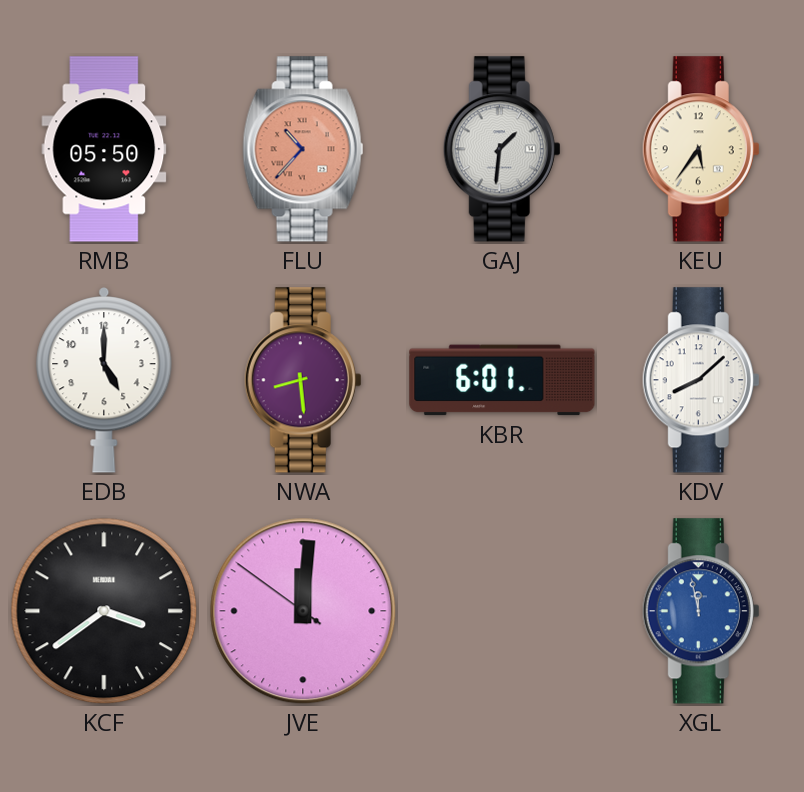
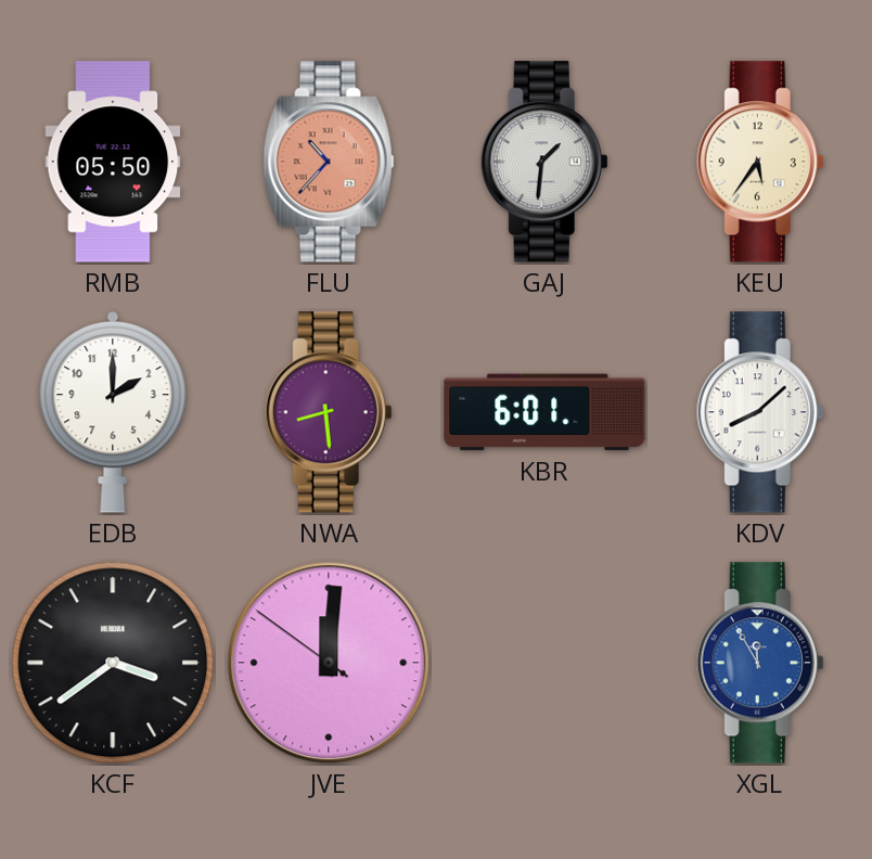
EDB: 5:00 -> 2:00
XGL: 11:58 -> 11:55
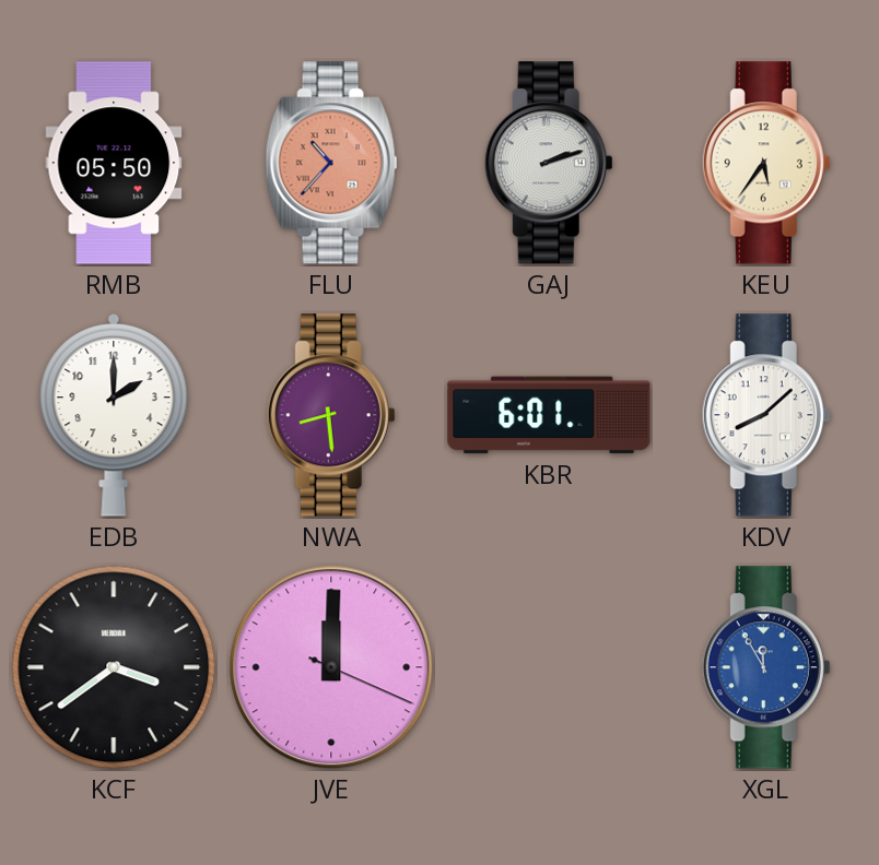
GAJ: 1:31 -> 2:12
JVE: 12:00:51 -> 12:00:19
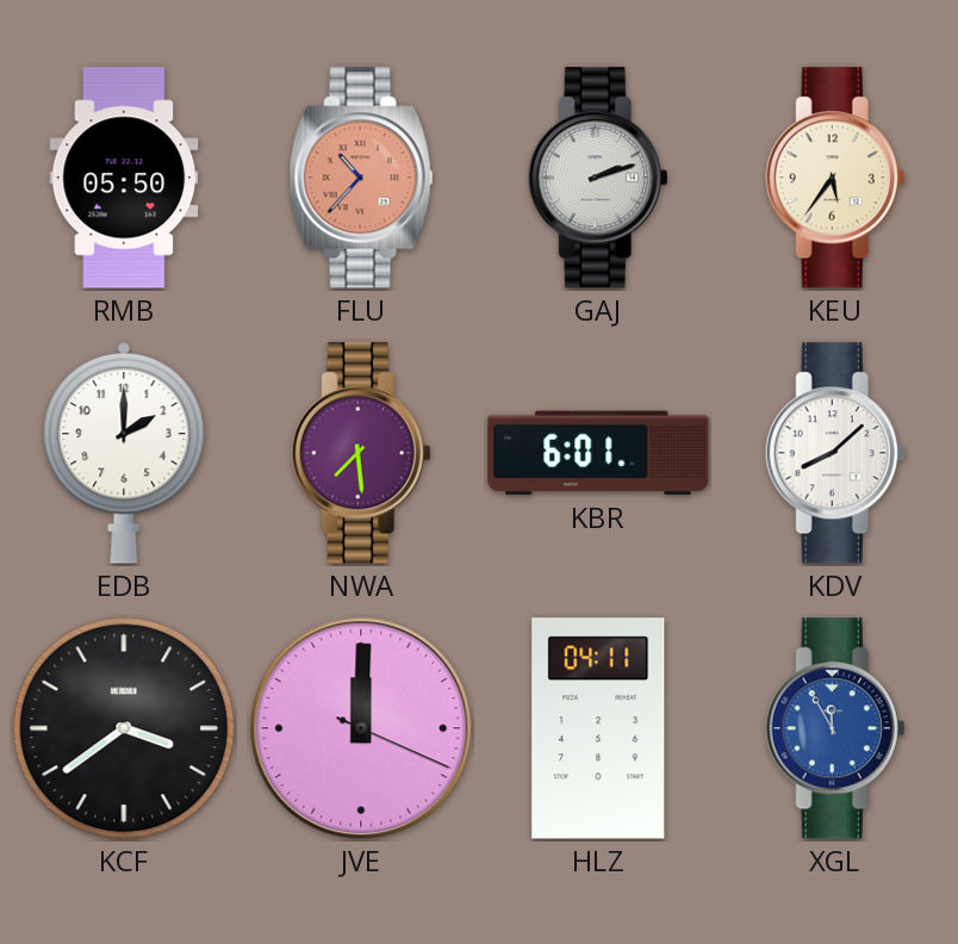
NWA: 8:29 -> 7:29
HLZ: none -> 04:11
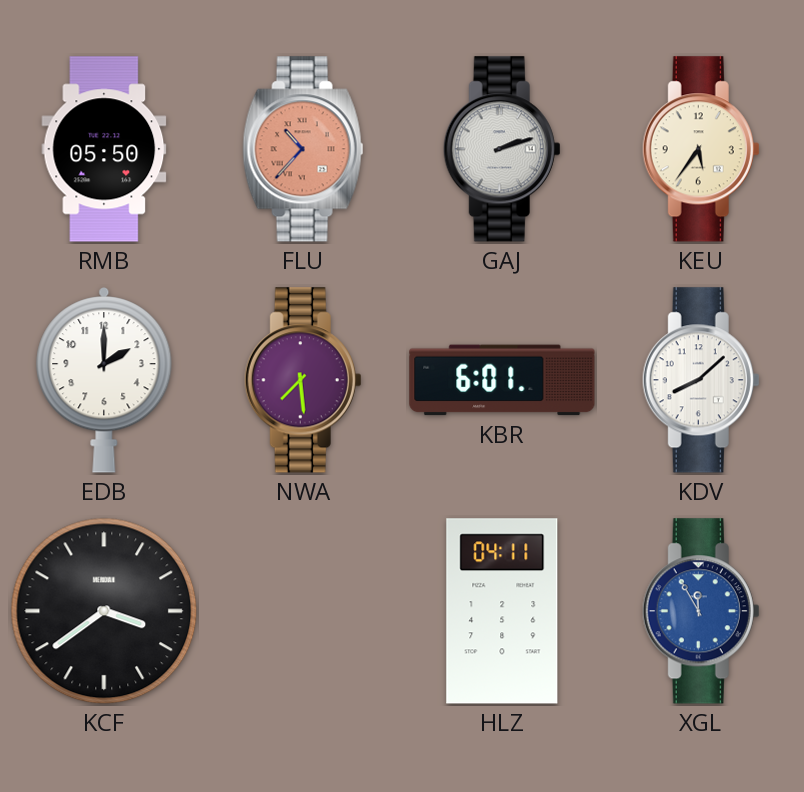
JVE: 12:00 -> none
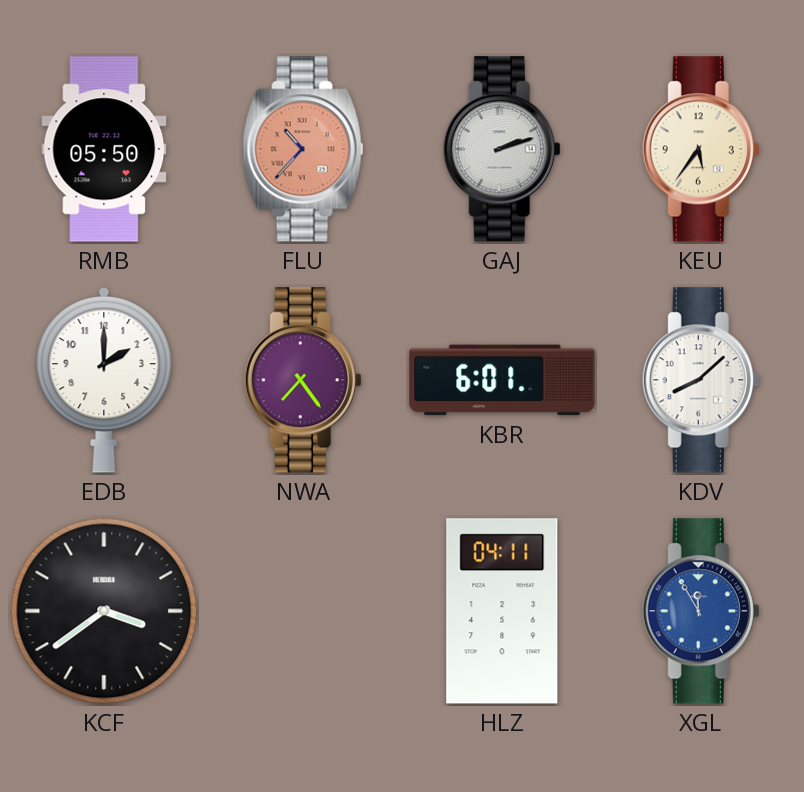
NWA: 7:29 -> 7:24
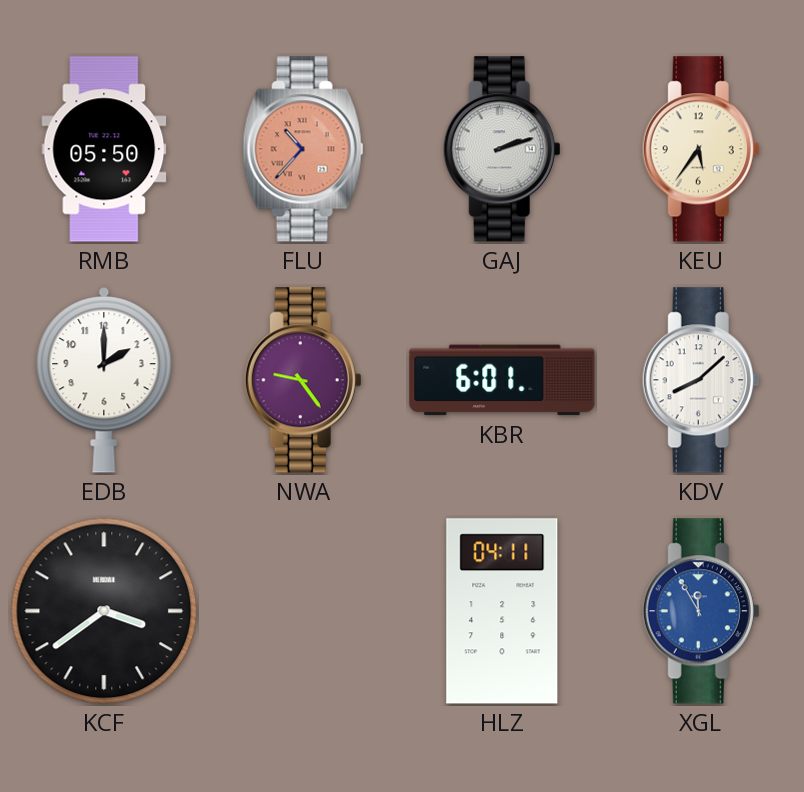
NWA: 7:24 -> 9:24
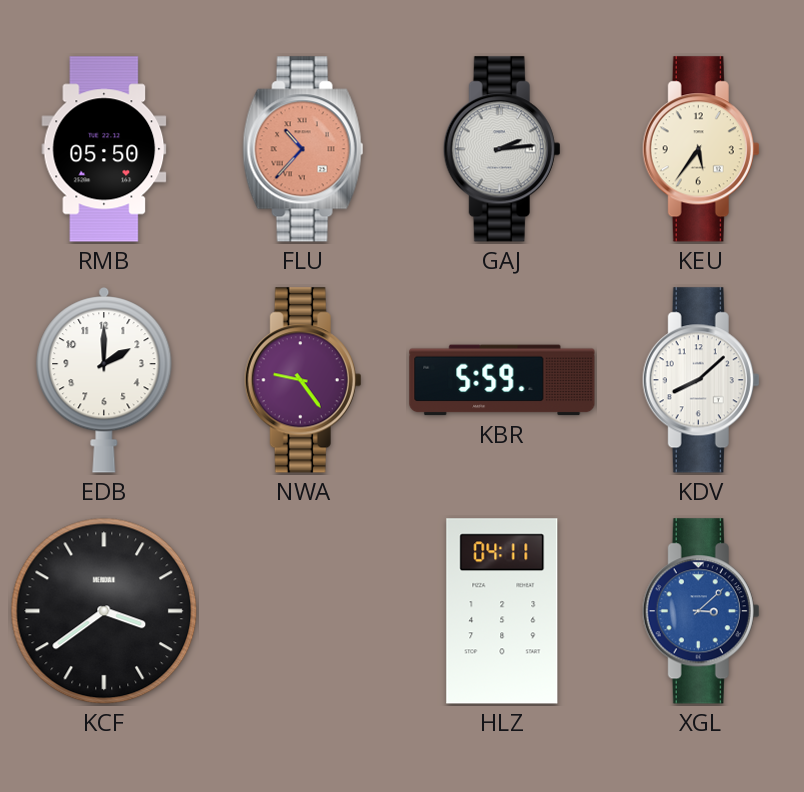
GAJ: 2:12 -> 2:14
KBR: 6:01 -> 5:59
XGL: 11:55 -> 3:08
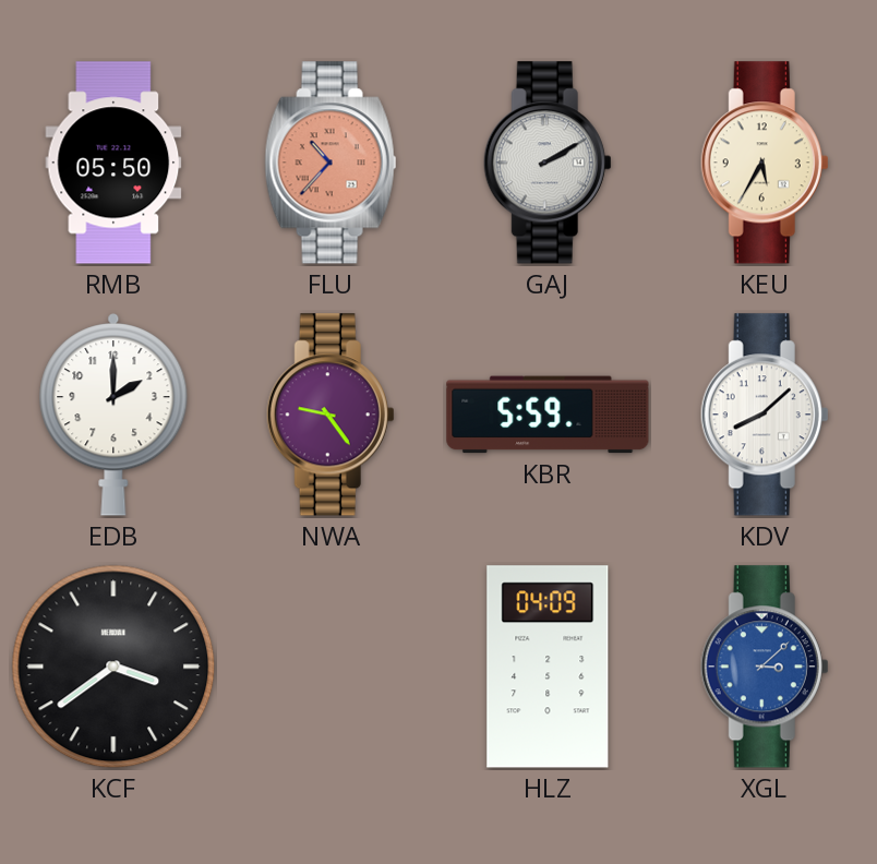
GAJ: 2:14 -> 2:10
KEU: 5:36 -> 5:35
HLZ: 04:11 -> 04:09
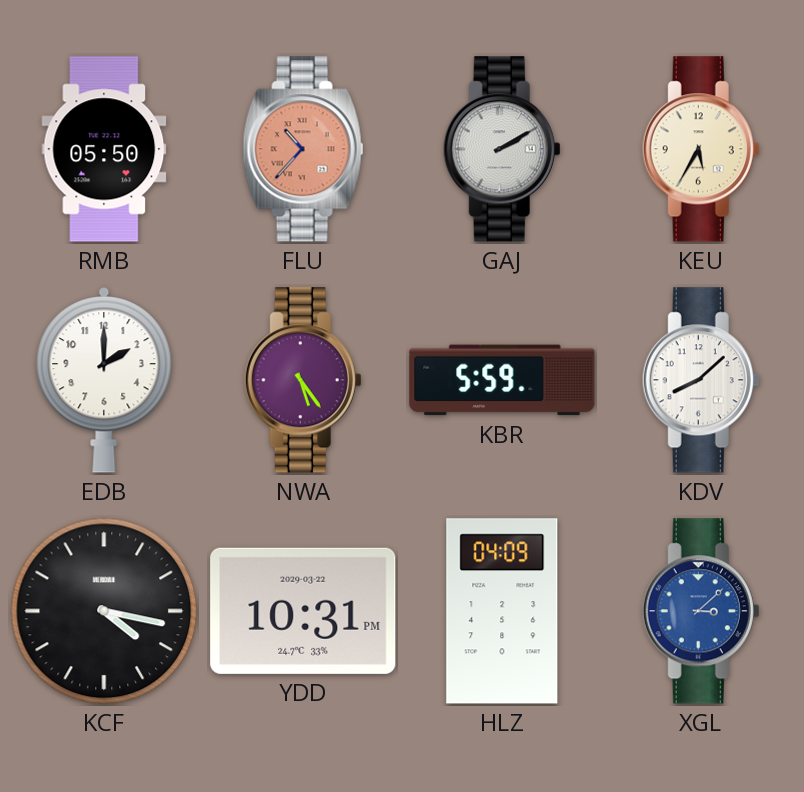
NWA: 9:24 -> 5:24
KCF: 3:39 -> 4:17
YDD: none -> 10:31
